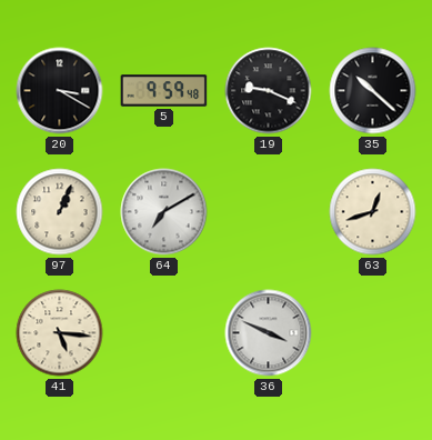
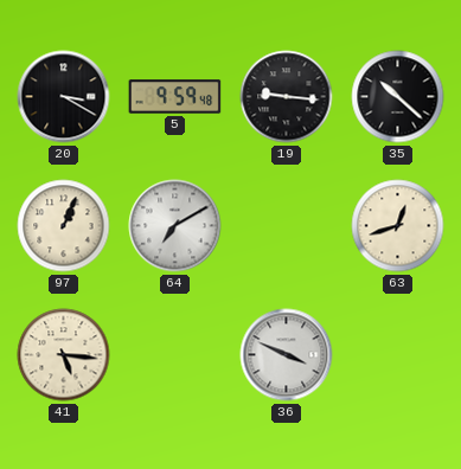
19: 9:19 -> 9:16
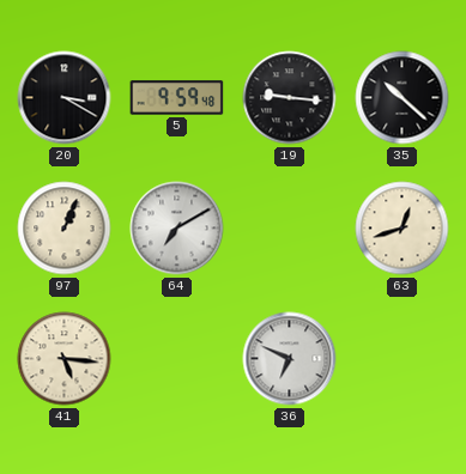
36: 3:49 -> 6:49
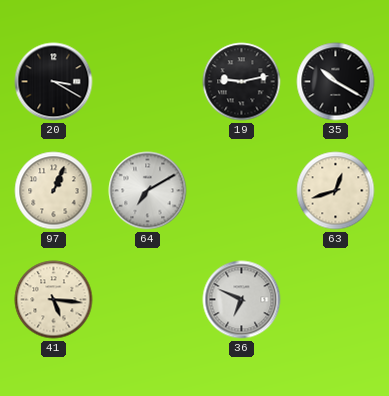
5: 9:59 -> none
19: 9:16 -> 9:13
35: 10:22 -> 10:20
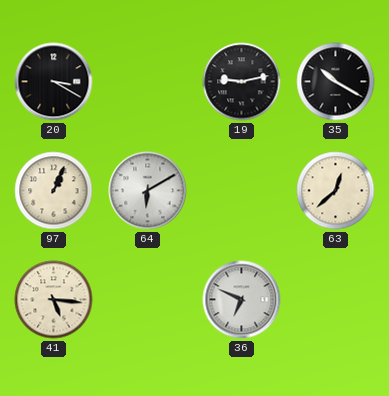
64: 7:10 -> 6:10
63: 12:42 -> 12:38
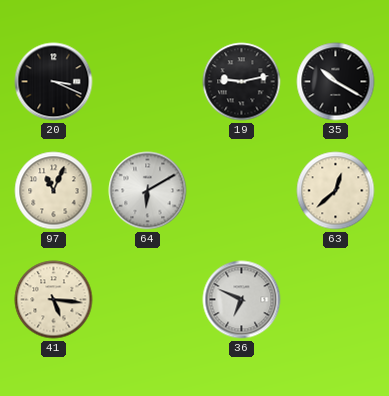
20: 3:20 -> 3:19
97: 1:04 -> 11:04
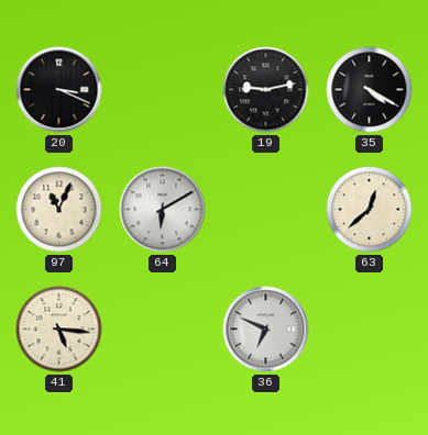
35: 10:20 -> 4:20
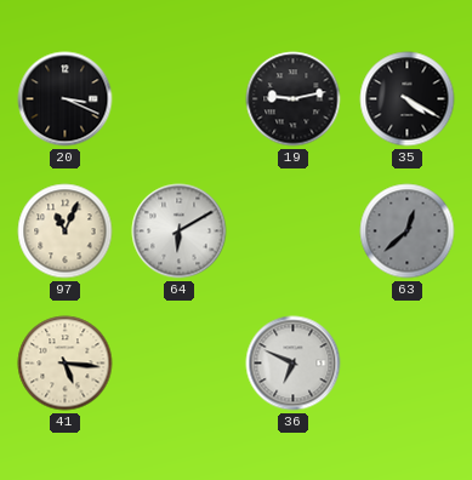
63 dial: cream -> grey
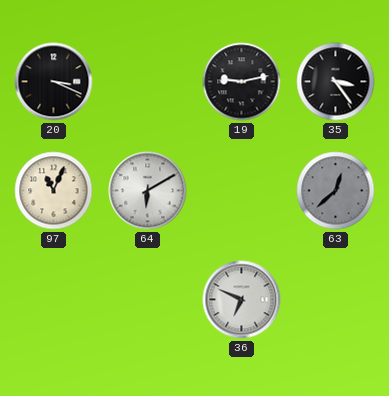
35: 4:20 -> 3:24
41: 5:16 -> none
